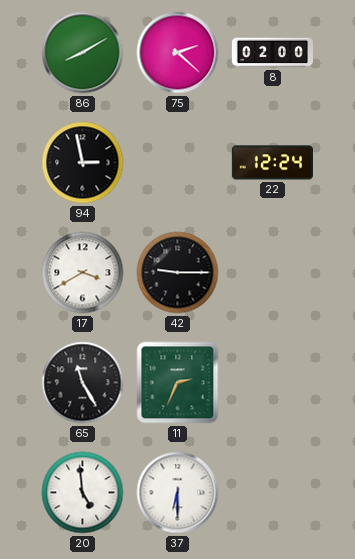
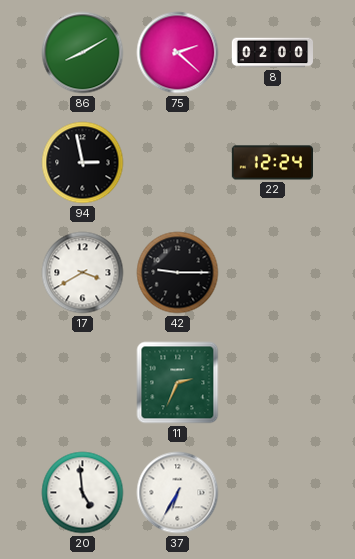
65: 11:25 -> none
37: 6:30 -> 6:35
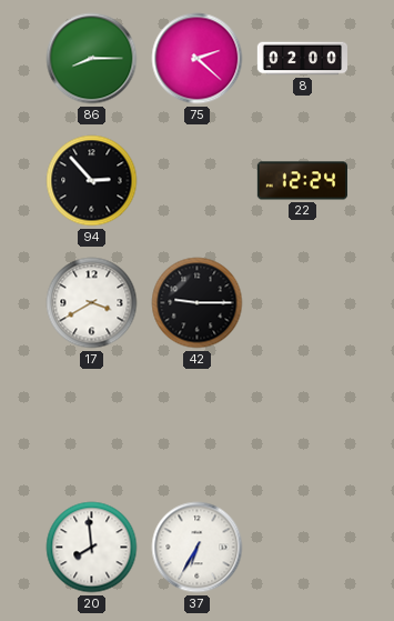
86: 8:10 -> 8:15
94: 2:58 -> 2:53
11: 2:34 -> none
20: 4:59 -> 7:59
